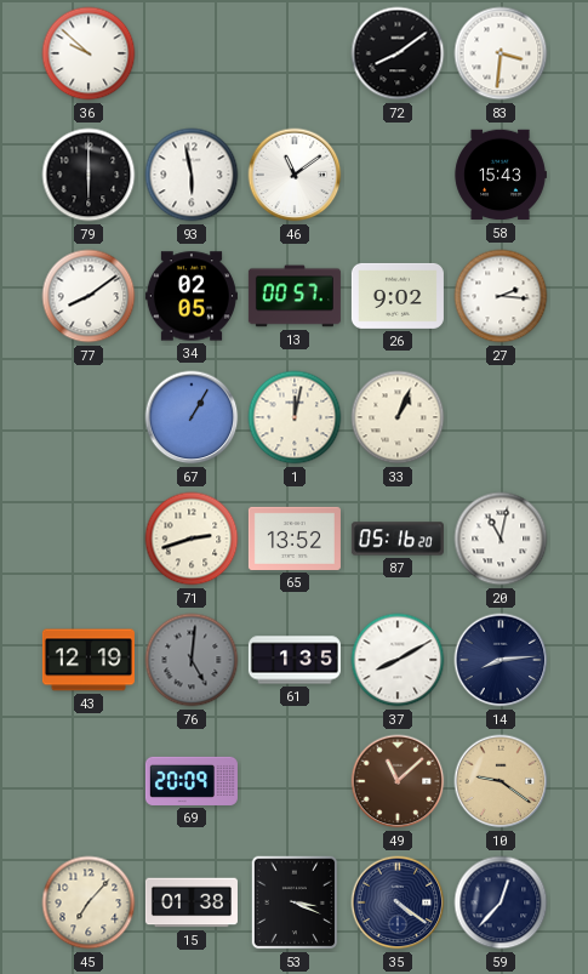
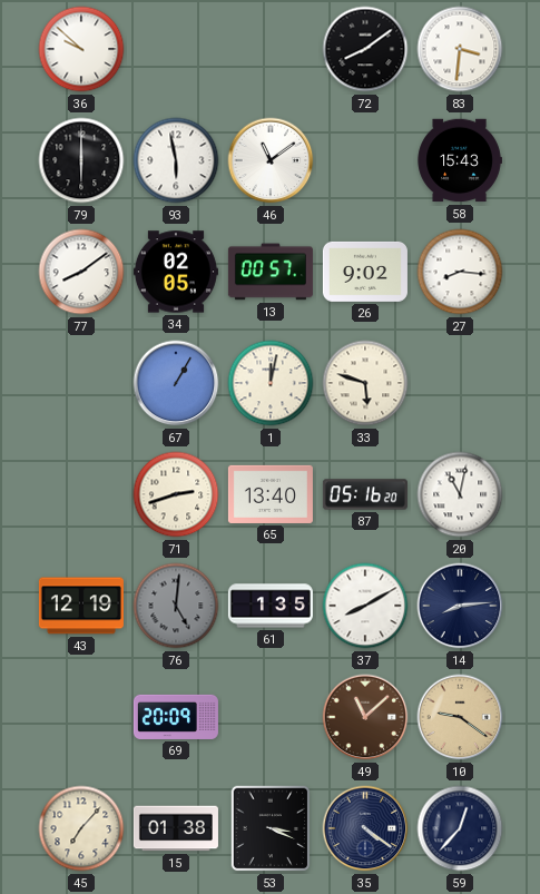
27: 2:16 -> 8:16
33: 1:04 -> 5:48
65: 13:52 -> 13:40
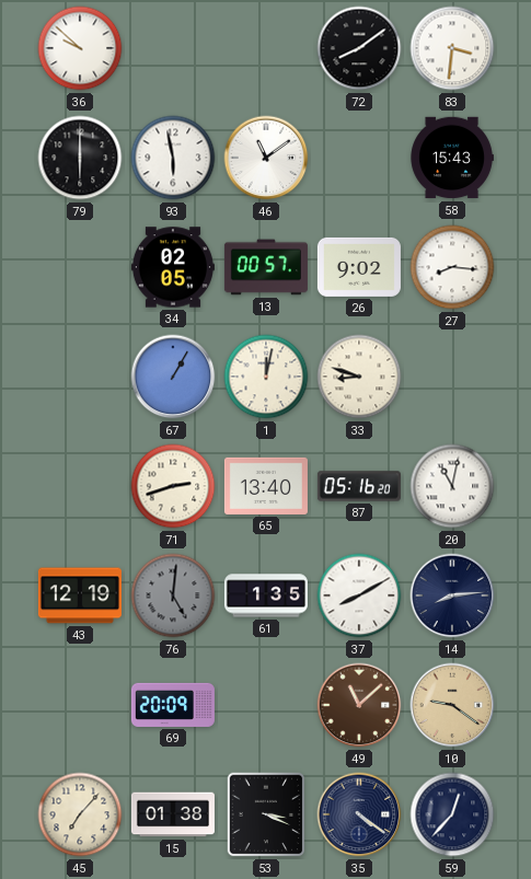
77: 8:09 -> none
33: 5:48 -> 8:48
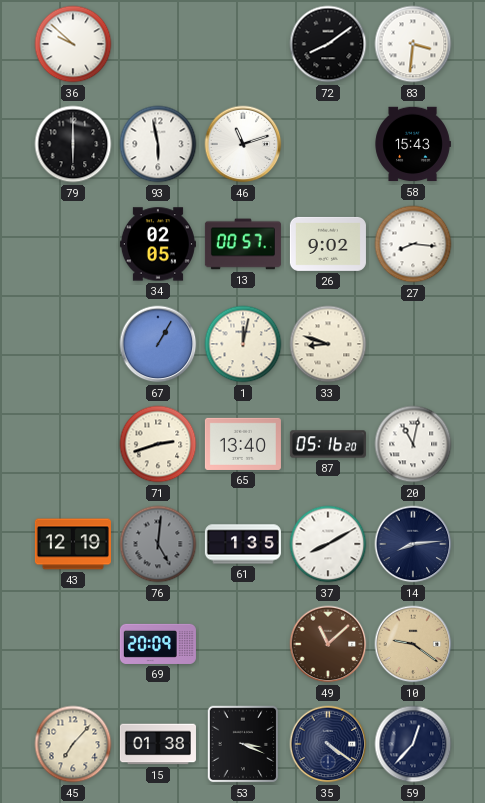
46: 11:09 -> 11:12
